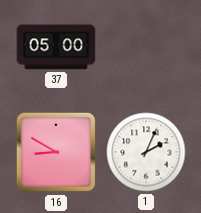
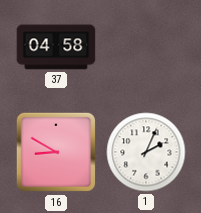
37: 05:00 -> 04:58
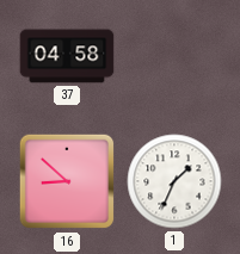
16: 8:50 -> 8:52
1: 2:04 -> 1:34
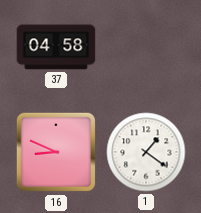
16: 8:52 -> 8:49
1: 1:34 -> 1:21
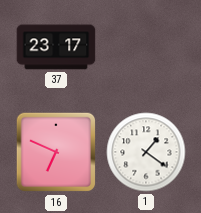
37: 04:58 -> 23:17
16: 8:49 -> 6:49
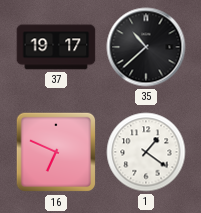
37: 23:17 -> 19:17
35: none -> 10:38
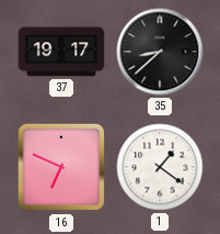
35: 10:38 -> 8:38
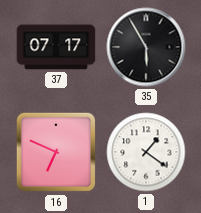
37: 19:17 -> 07:17
35: 8:38 -> 5:55
